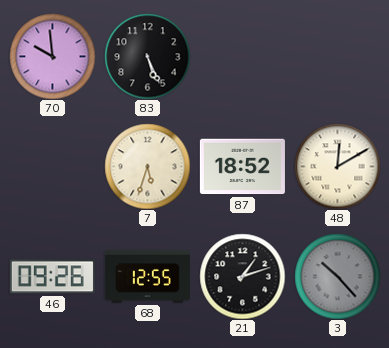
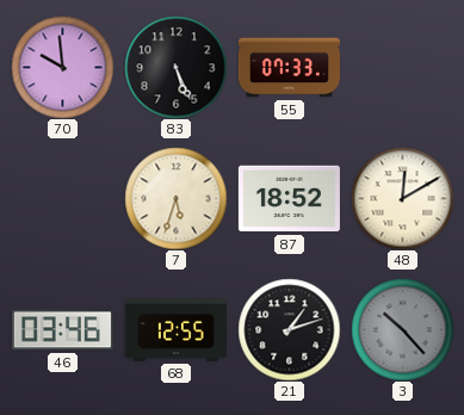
55: none -> 07:33
46: 09:26 -> 03:46
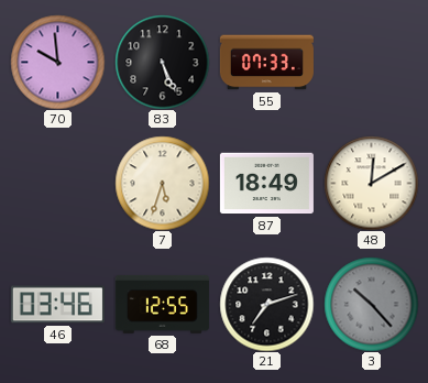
87: 18:52 -> 18:49
21: 1:12 -> 7:12
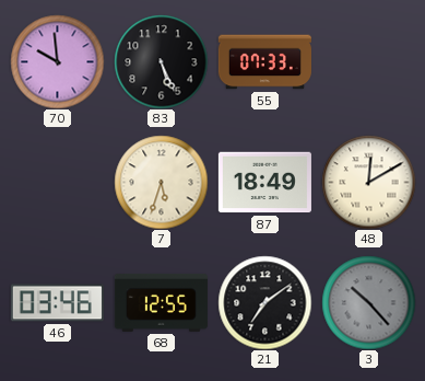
21: 7:12 -> 7:09
